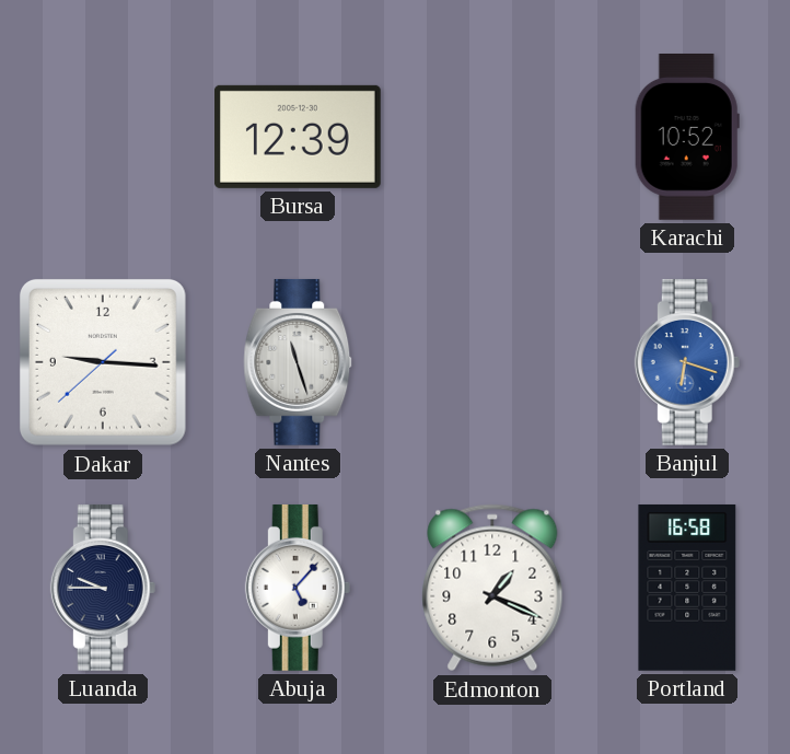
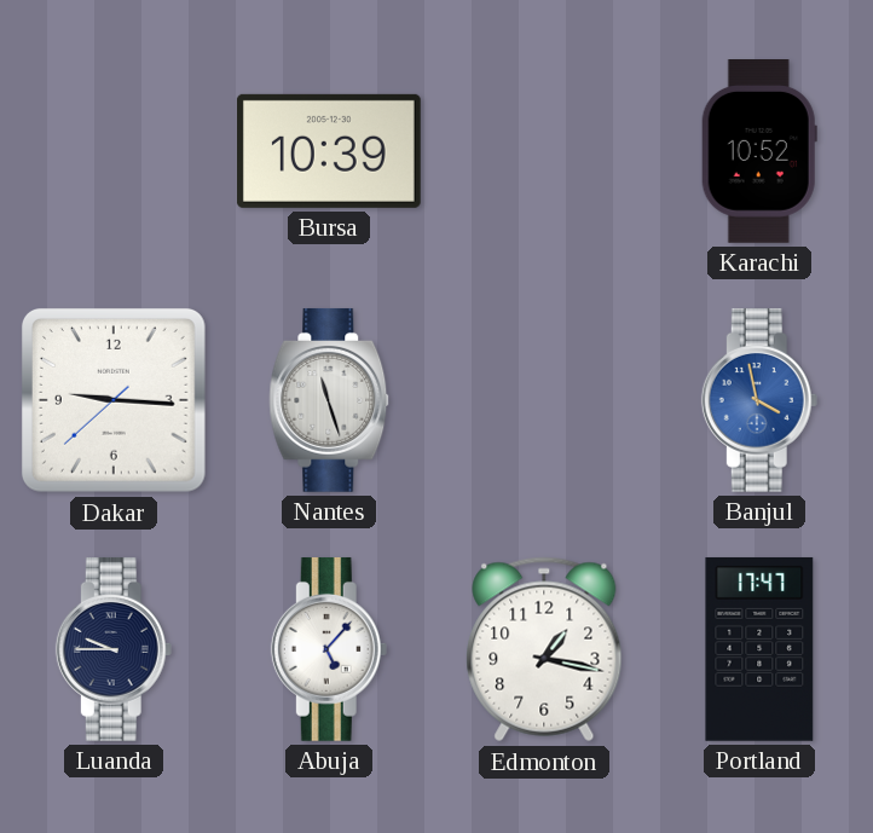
Bursa: 12:39 -> 10:39
Banjul: 6:18 -> 3:58
Edmonton: 1:19 -> 1:17
Portland: 16:58 -> 17:47
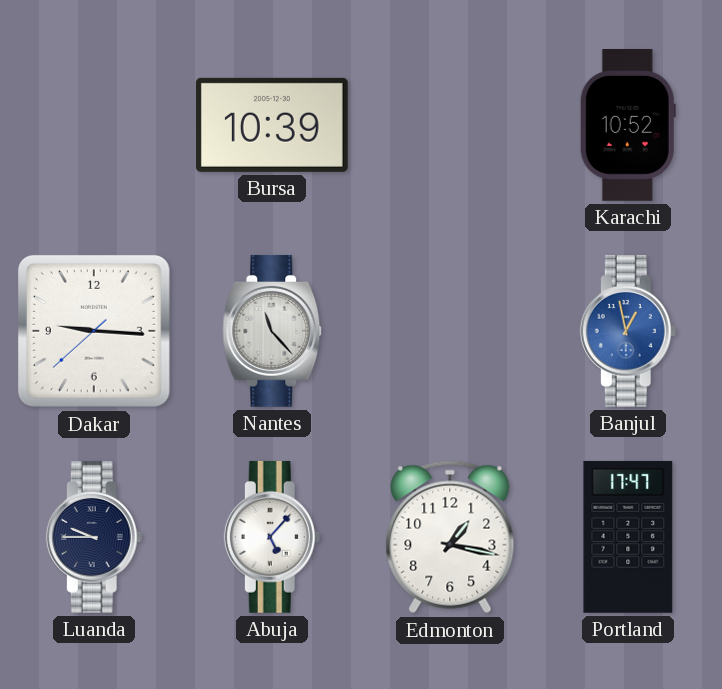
Nantes: 11:27 -> 11:23
Banjul: 3:58 -> 12:58
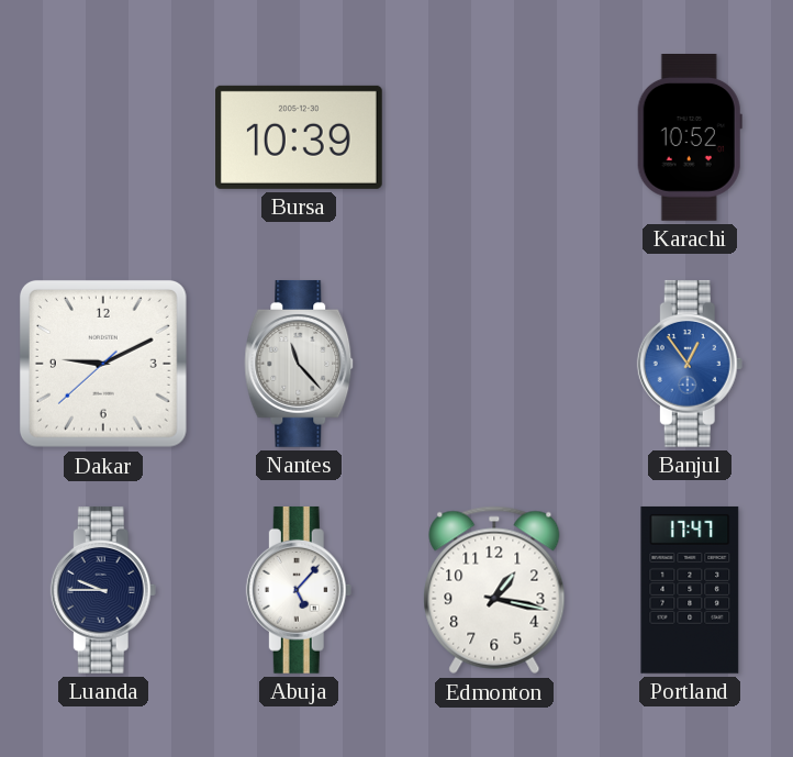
Dakar: 9:15 -> 9:10
Banjul: 12:58 -> 12:54
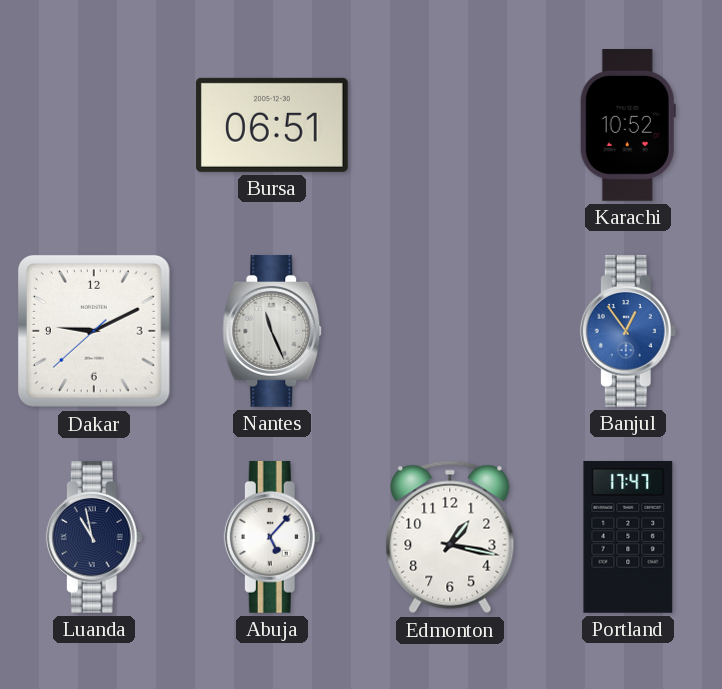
Bursa: 10:39 -> 06:51
Nantes: 11:23 -> 11:26
Luanda: 9:45 -> 10:58
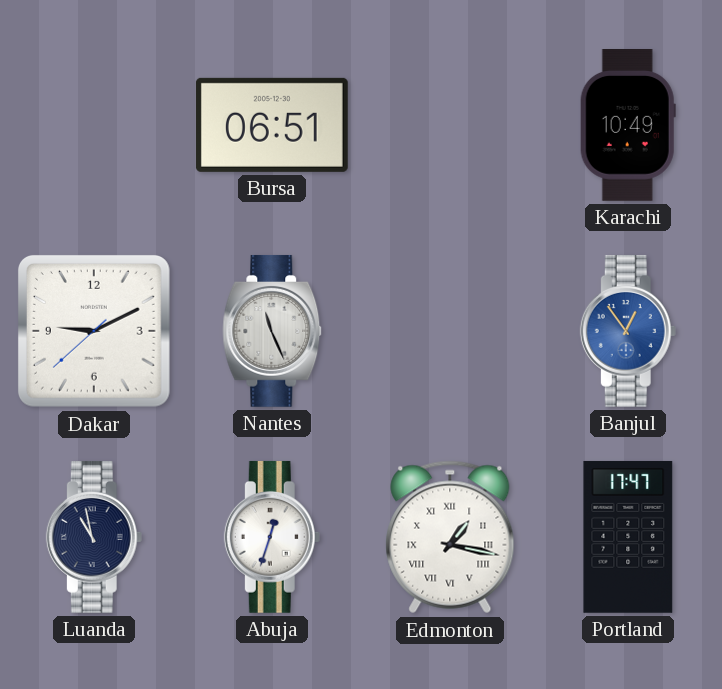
Karachi: 10:52 -> 10:49
Abuja: 5:07 -> 12:33
Edmonton numerals: Arabic -> Roman
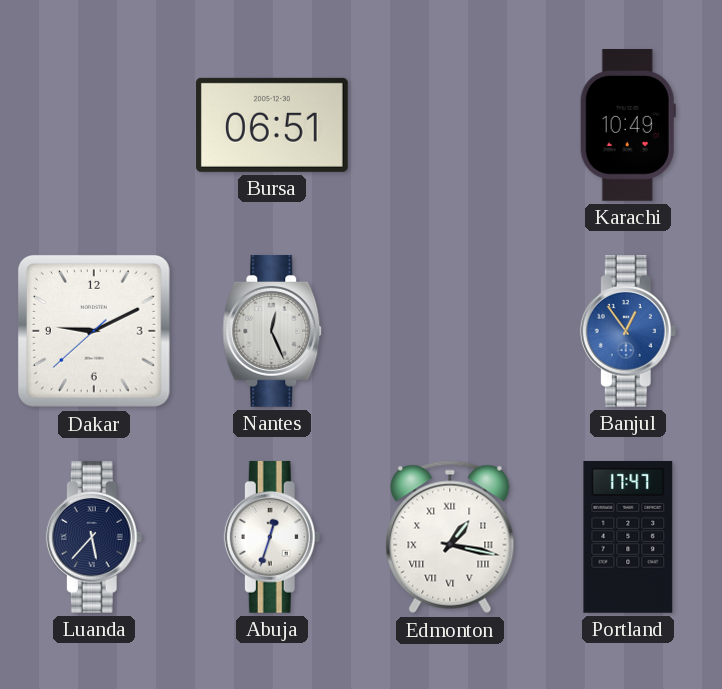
Nantes: 11:26 -> 12:26
Luanda: 10:58 -> 5:37
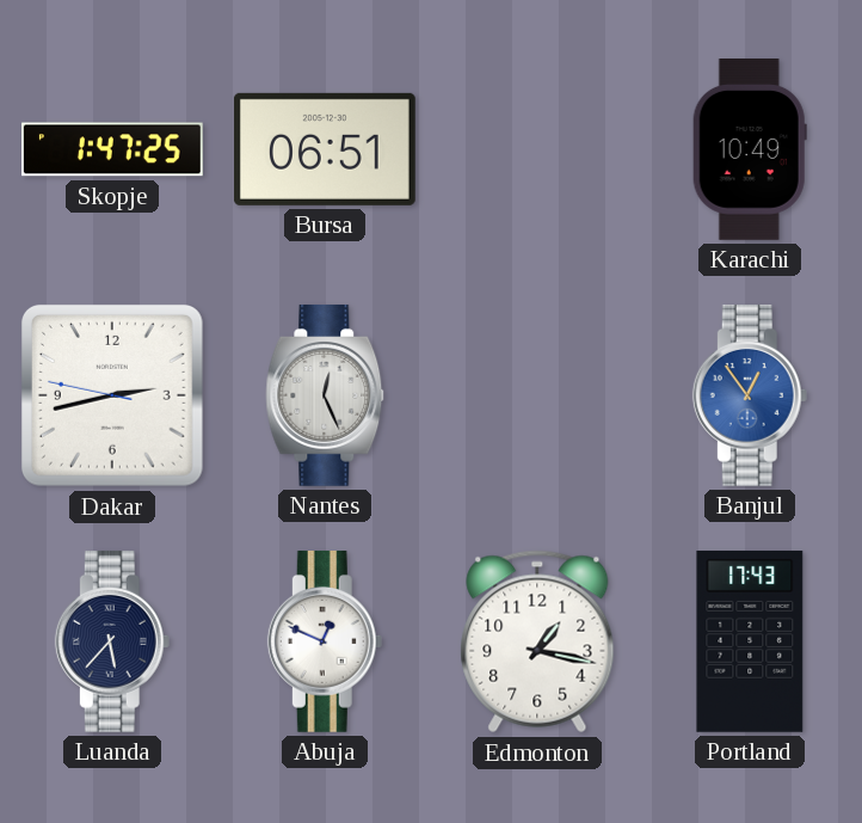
Skopje: none -> 1:47
Dakar: 9:10 -> 2:42
Abuja: 12:33 -> 12:49
Edmonton numerals: Roman -> Arabic
Portland: 17:47 -> 17:43
